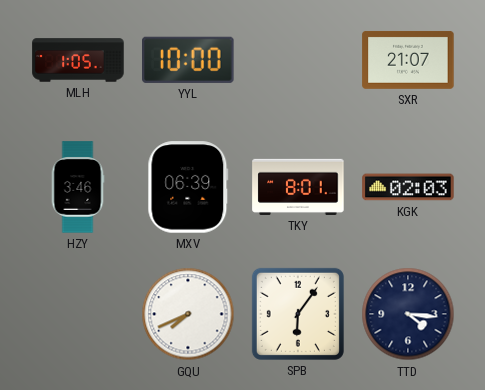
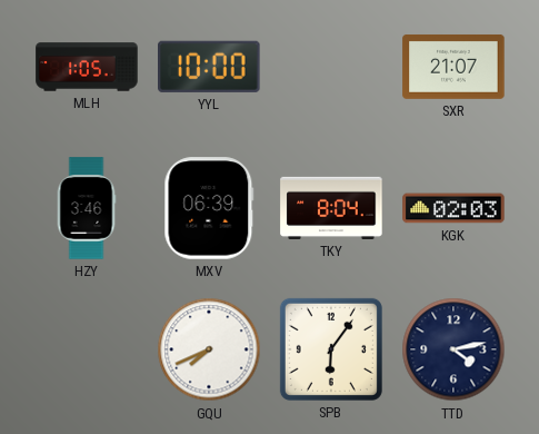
TKY: 8:01 -> 8:04
TTD: 4:16 -> 4:13
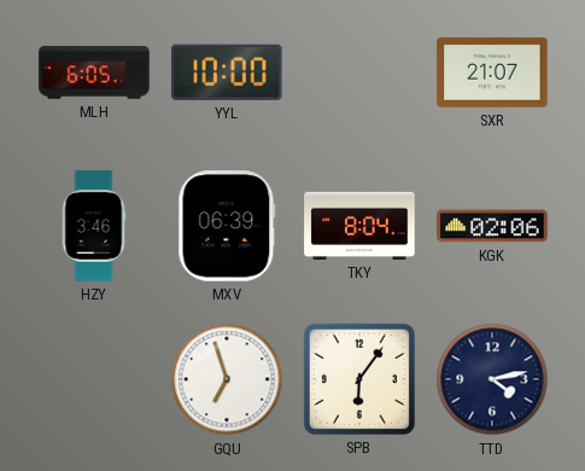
MLH: 1:05 -> 6:05
KGK: 02:03 -> 02:06
GQU: 7:41 -> 6:57
